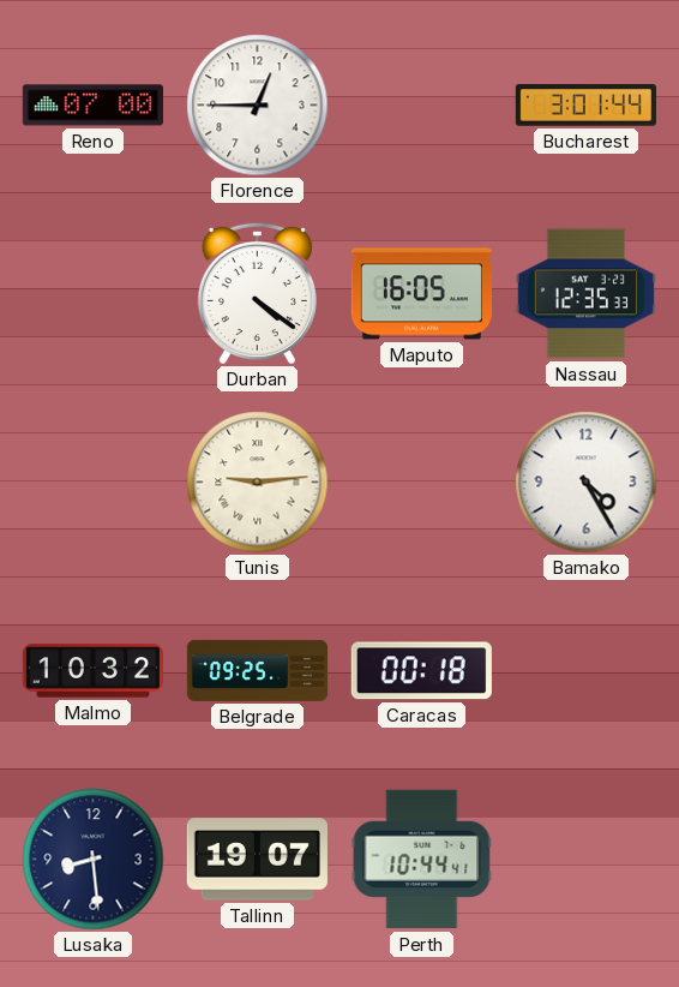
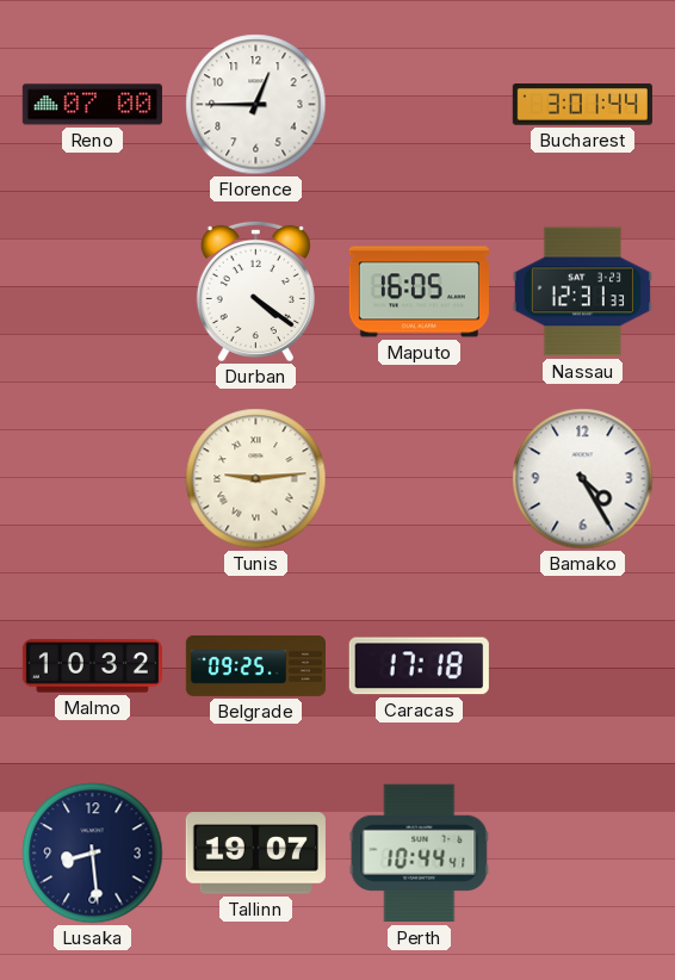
Nassau: 12:35 -> 12:31
Caracas: 00:18 -> 17:18
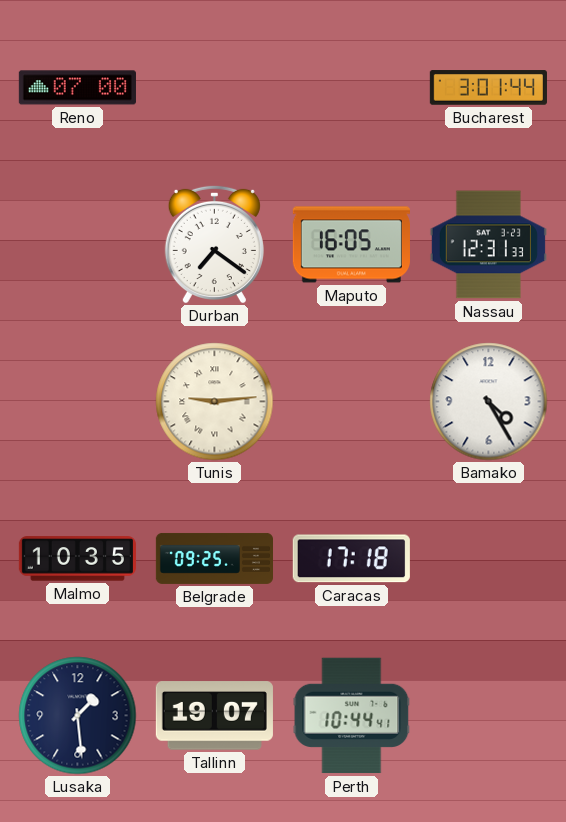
Florence: 12:45 -> none
Durban: 4:21 -> 7:21
Malmo: 10:32 -> 10:35
Lusaka: 8:29 -> 1:29
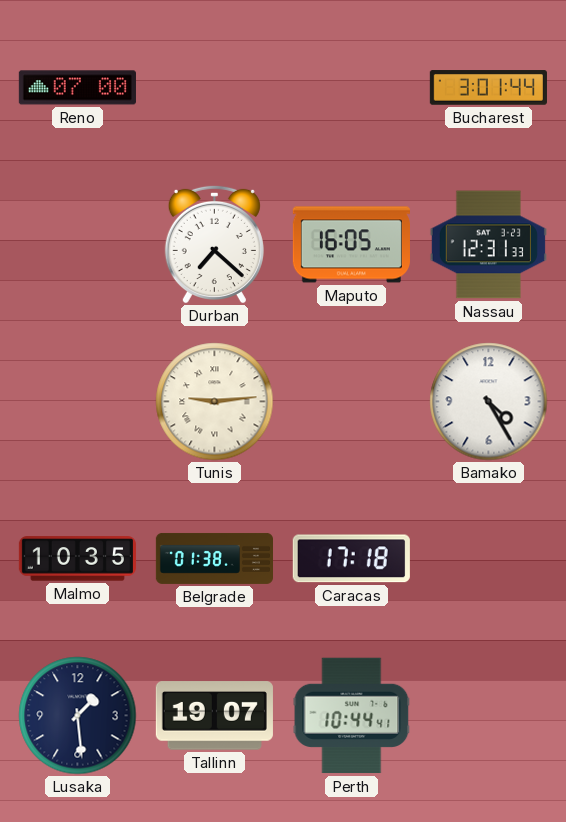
Durban: 7:21 -> 7:22
Belgrade: 09:25 -> 01:38
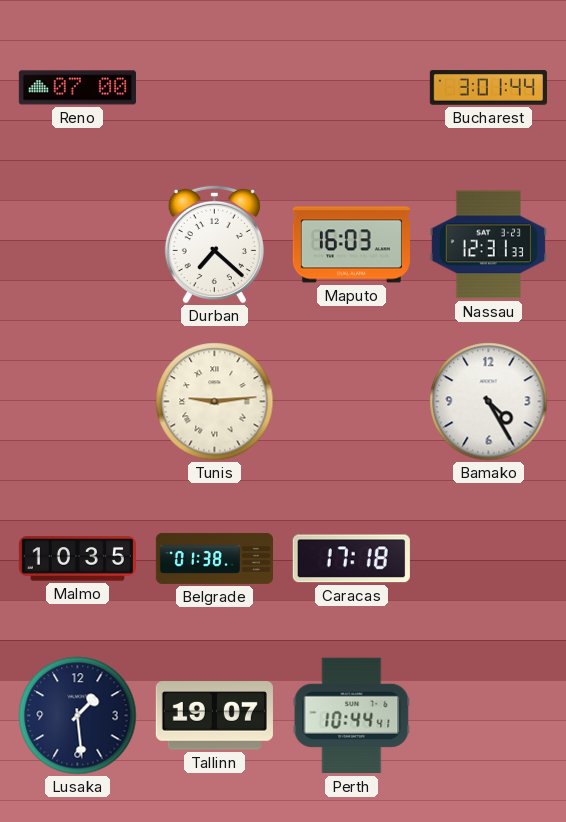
Maputo: 16:05 -> 16:03
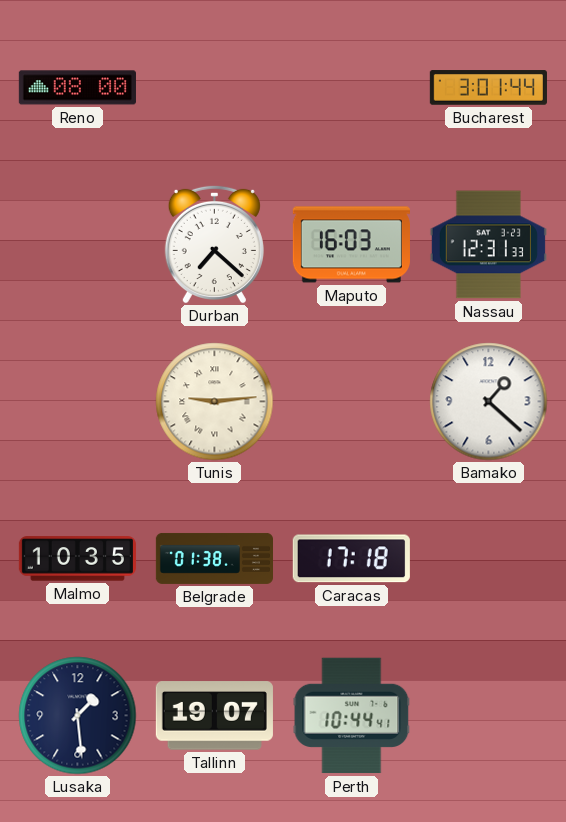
Reno: 07:00 -> 08:00
Bamako: 4:25 -> 1:22
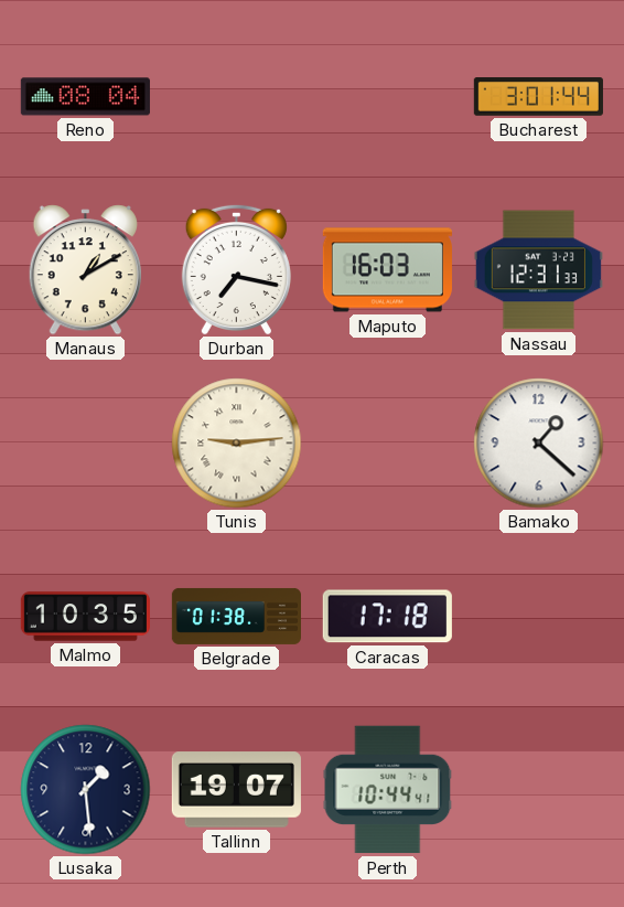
Reno: 08:00 -> 08:04
Manaus: none -> 1:10
Durban: 7:22 -> 7:17
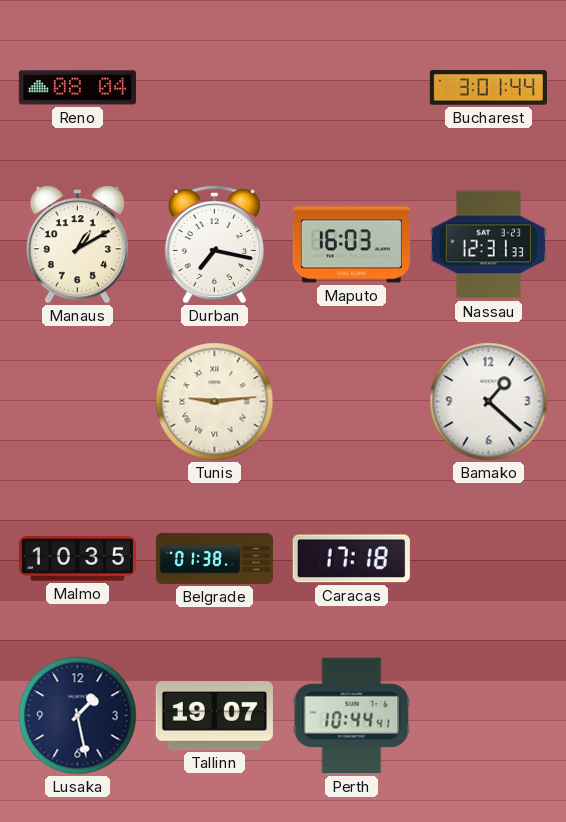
Lusaka: 1:29 -> 1:28
